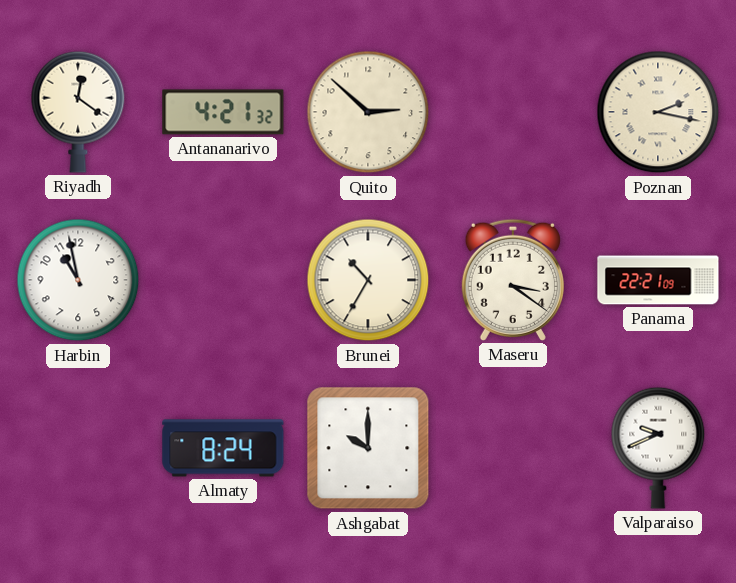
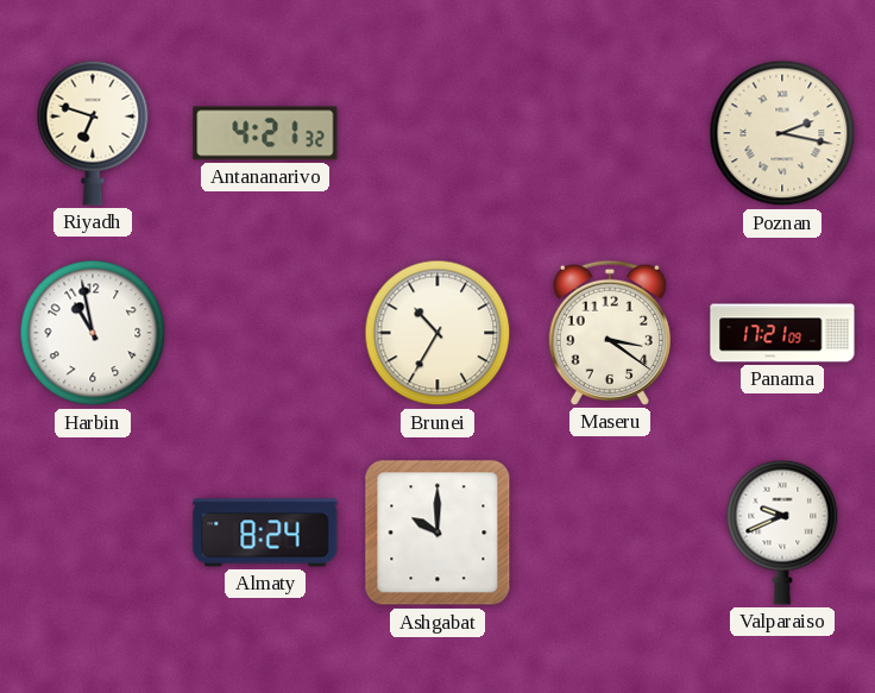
Riyadh: 12:21 -> 6:48
Quito: 2:52 -> none
Panama: 22:21 -> 17:21
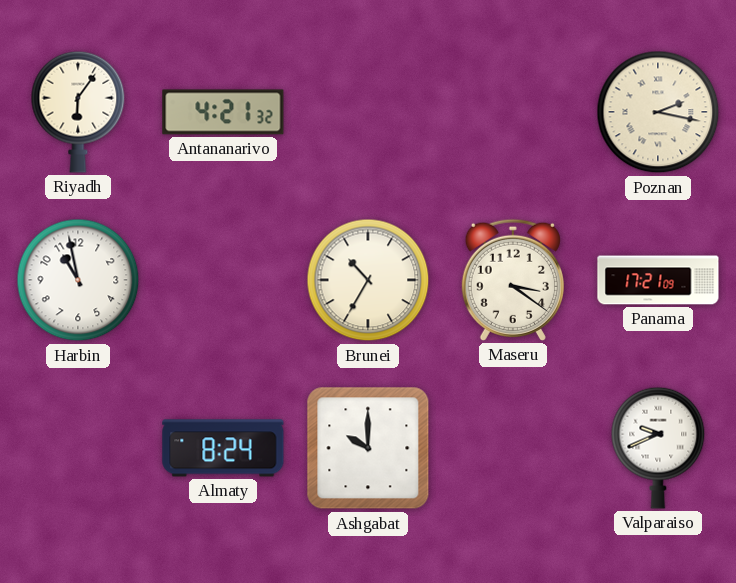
Riyadh: 6:48 -> 6:06
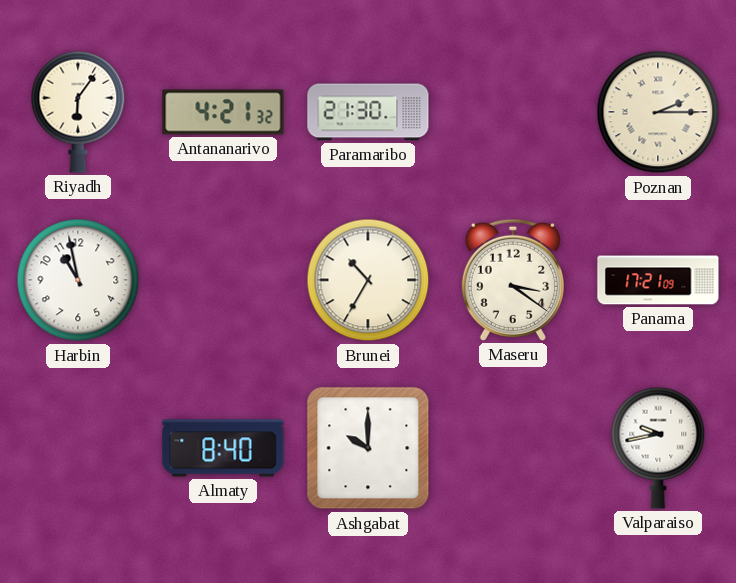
Paramaribo: none -> 21:30
Poznan: 2:17 -> 2:15
Almaty: 8:24 -> 8:40
Valparaiso: 9:41 -> 9:43
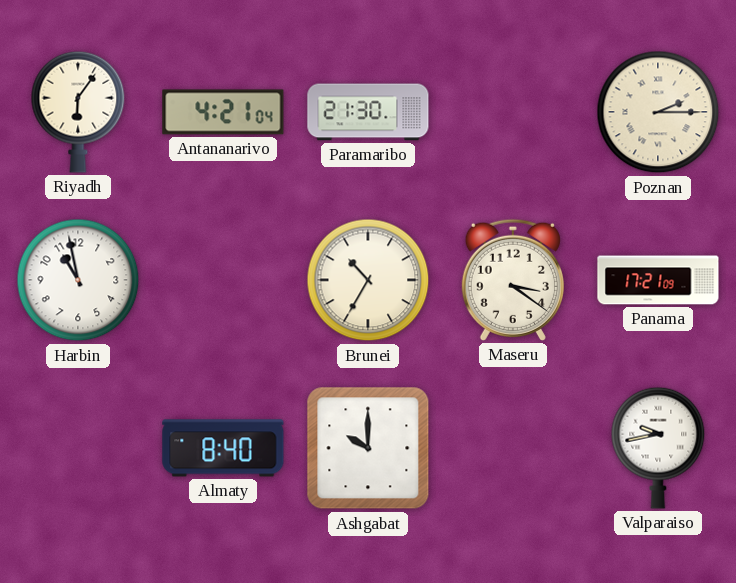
Antananarivo: 4:21:32 -> 4:21:04
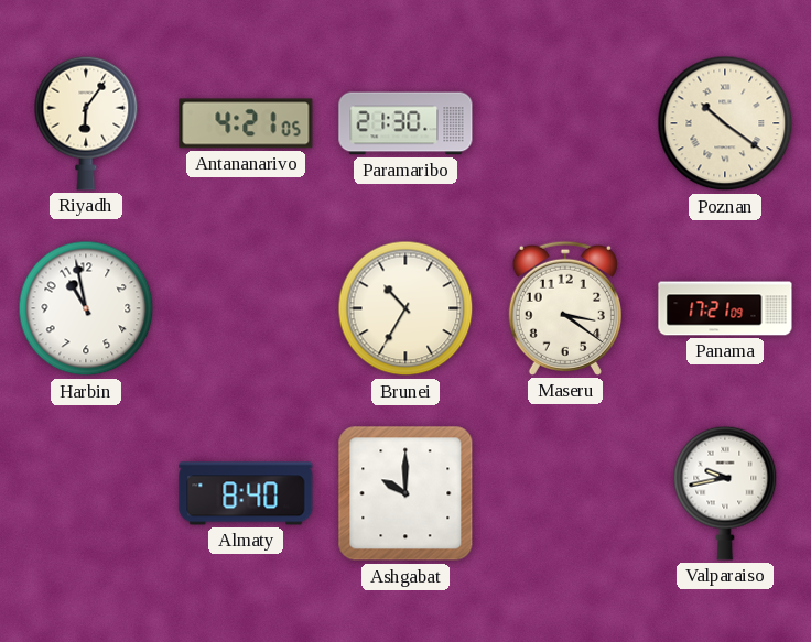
Antananarivo: 4:21:04 -> 4:21:05
Poznan: 2:15 -> 10:21
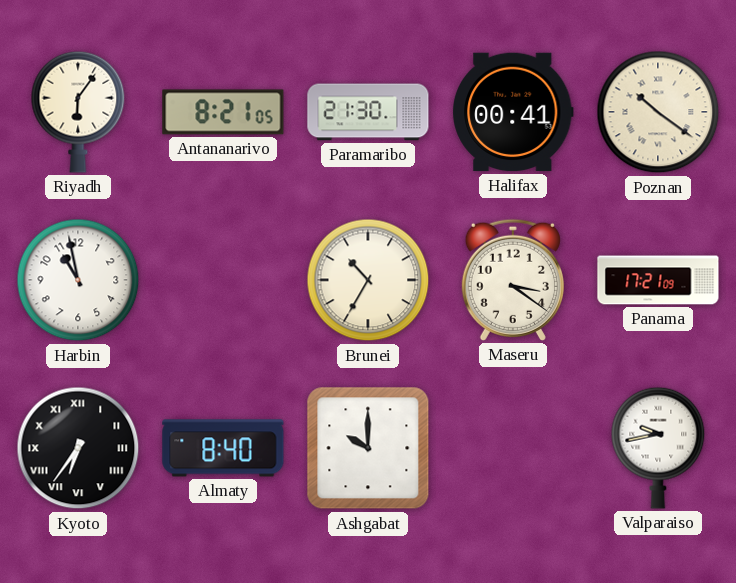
Antananarivo: 4:21 -> 8:21
Halifax: none -> 00:41
Kyoto: none -> 6:36
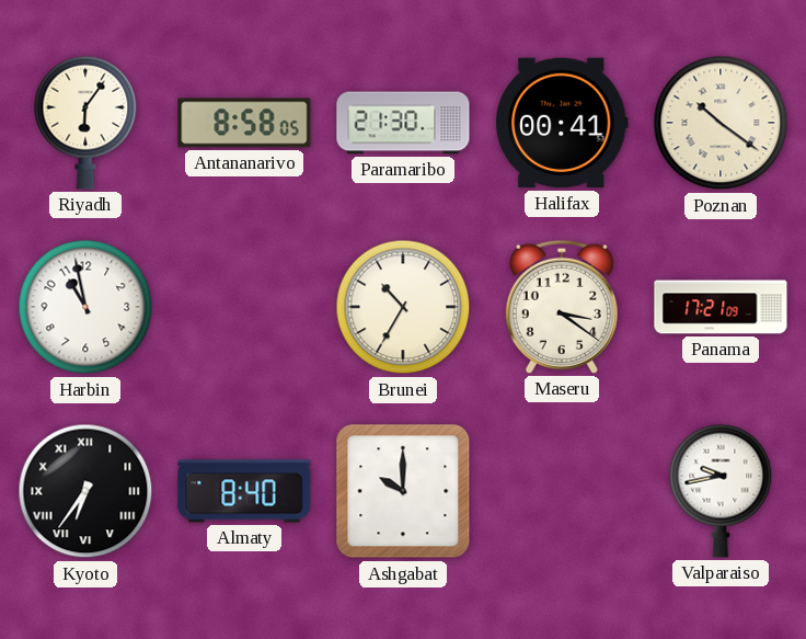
Antananarivo: 8:21 -> 8:58
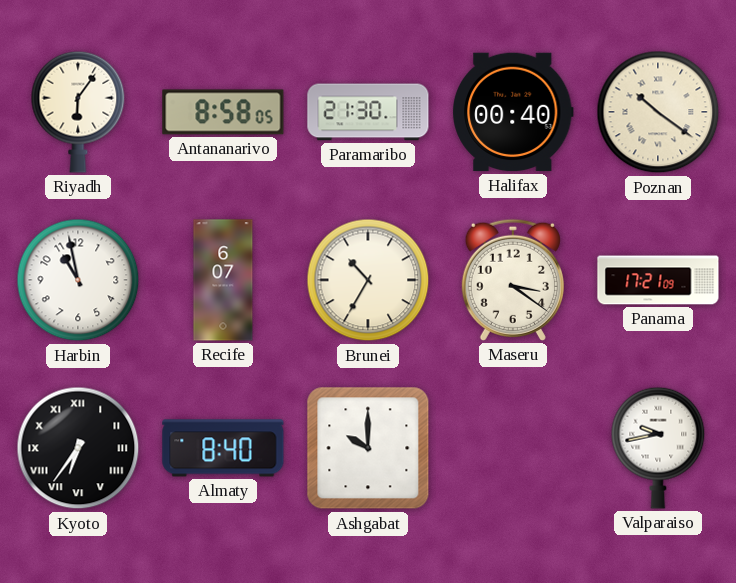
Halifax: 00:41 -> 00:40
Recife: none -> 6:07
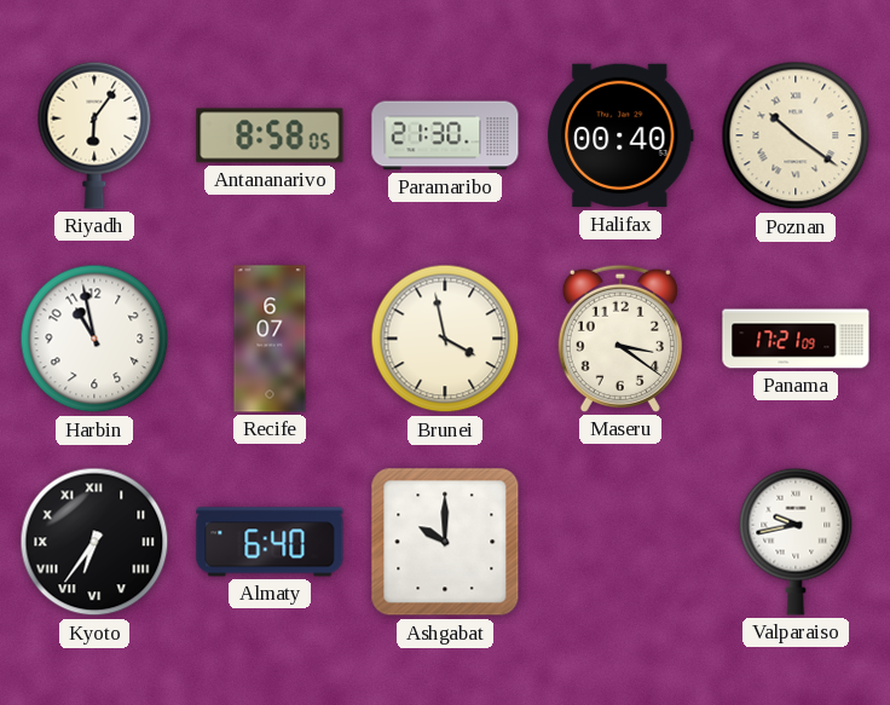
Brunei: 10:35 -> 3:58
Almaty: 8:40 -> 6:40
